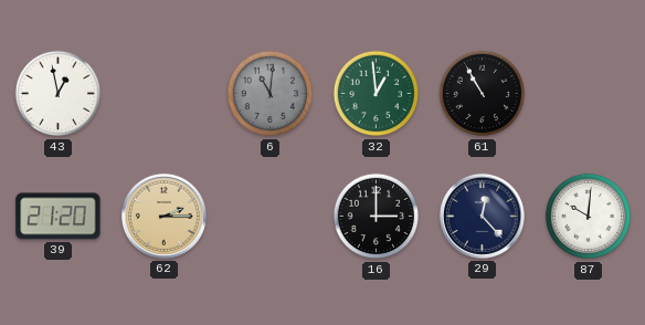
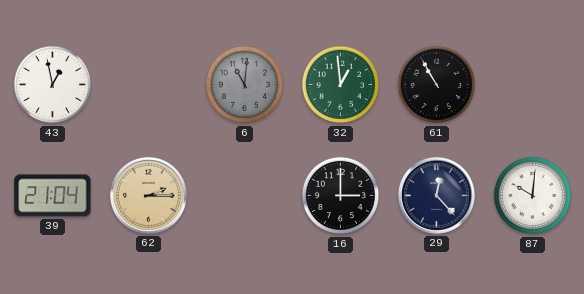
39: 21:20 -> 21:04
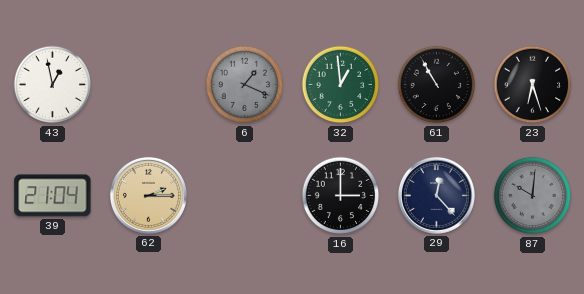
6: 11:01 -> 1:19
23: none -> 6:27
87 dial: white -> grey
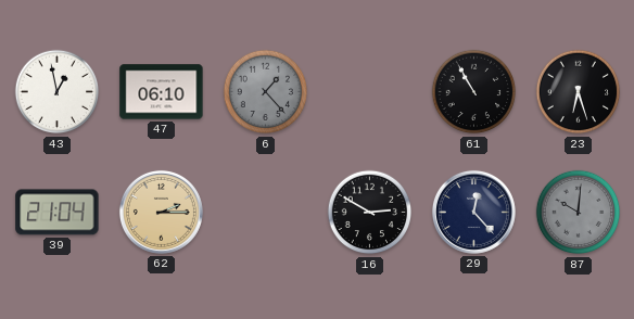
47: none -> 06:10
6: 1:19 -> 1:23
32: 12:59 -> none
16: 3:00 -> 2:50
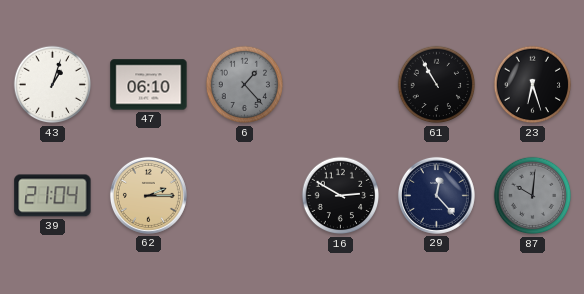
43: 12:58 -> 1:03
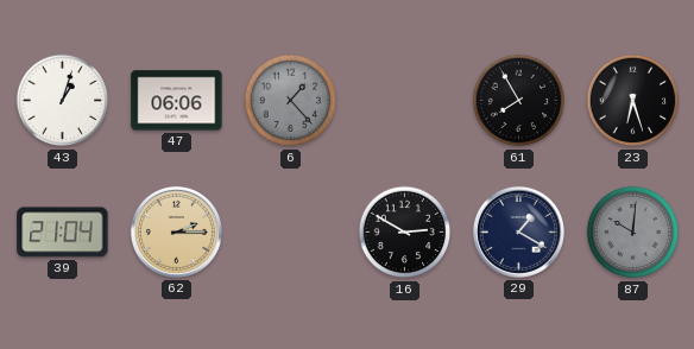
47: 06:10 -> 06:06
61: 10:55 -> 7:55
29: 12:23 -> 1:20
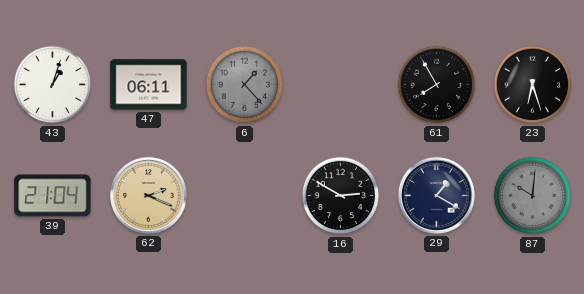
47: 06:06 -> 06:11
62: 2:15 -> 2:19
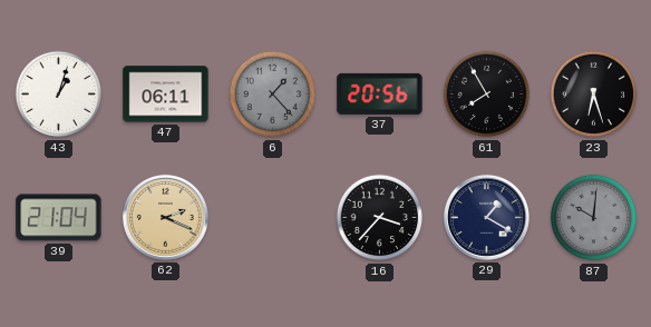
37: none -> 20:56
16: 2:50 -> 3:37
